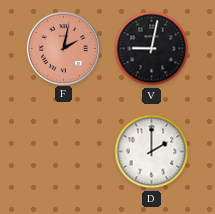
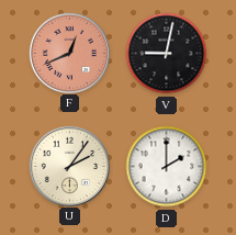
F: 2:02 -> 12:41
U: none -> 2:06
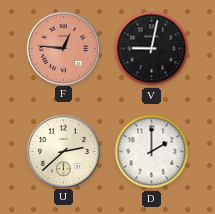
F: 12:41 -> 12:46
U: 2:06 -> 2:38
